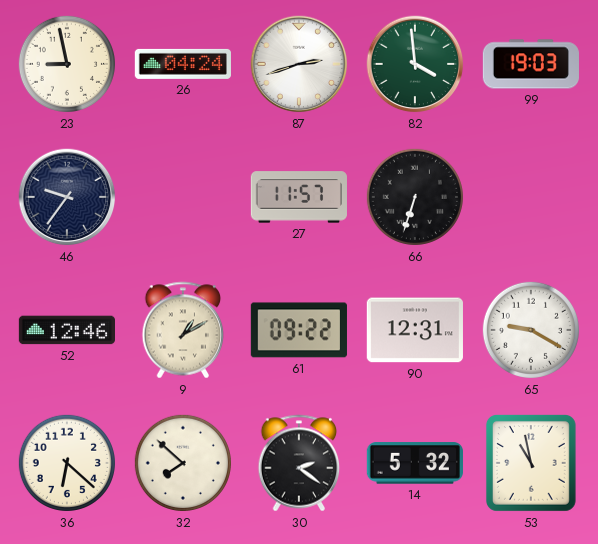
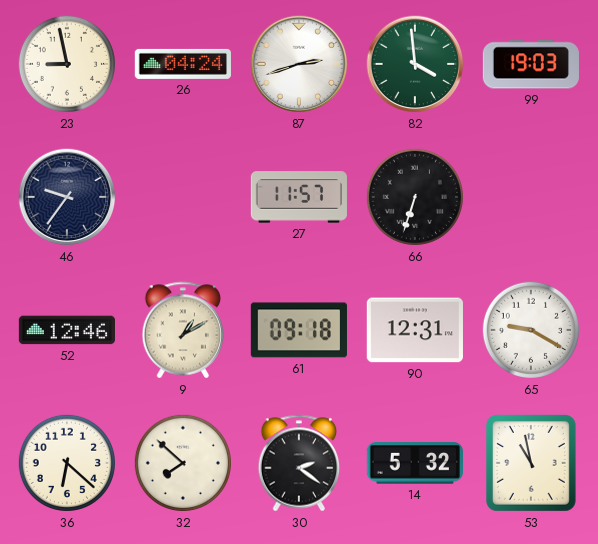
61: 09:22 -> 09:18
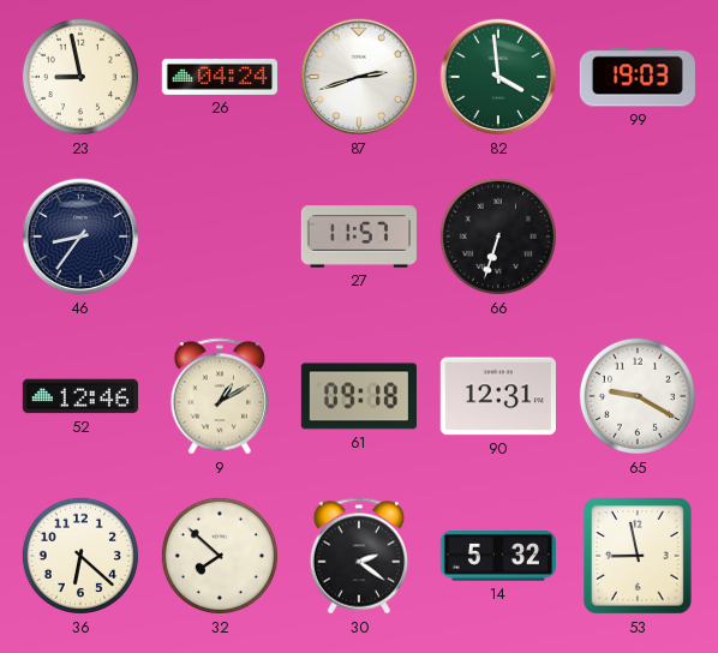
46: 9:36 -> 8:36
53: 10:58 -> 8:58
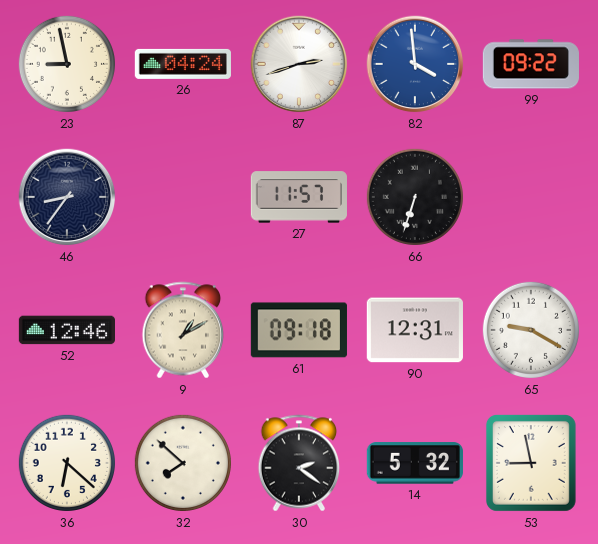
82 dial: green -> blue
99: 19:03 -> 09:22
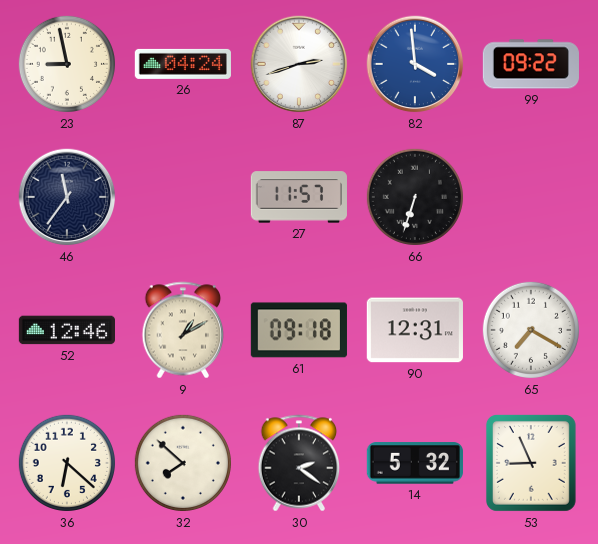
46: 8:36 -> 11:36
65: 9:20 -> 7:20
53: 8:58 -> 8:56
